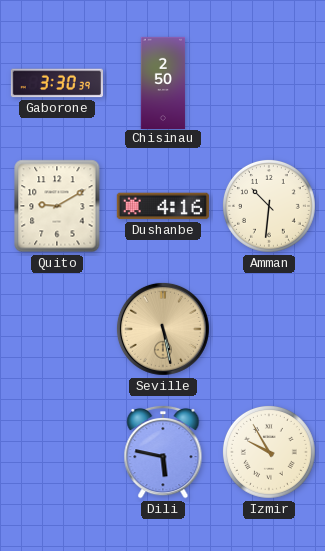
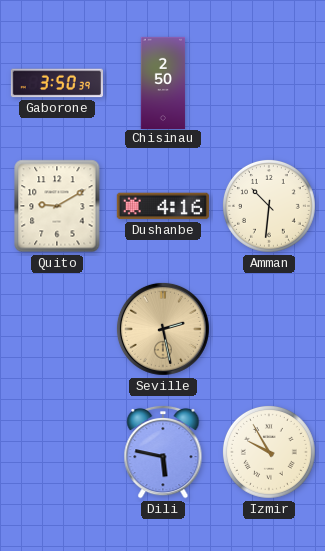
Gaborone: 3:30 -> 3:50
Seville: 5:28 -> 2:28
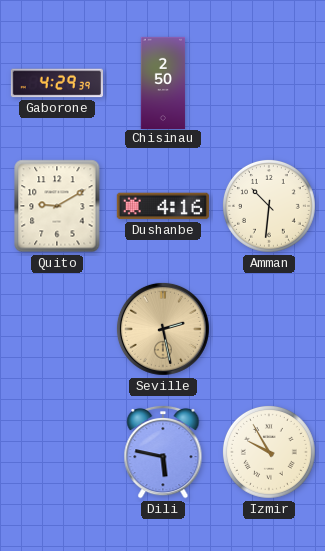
Gaborone: 3:50 -> 4:29
